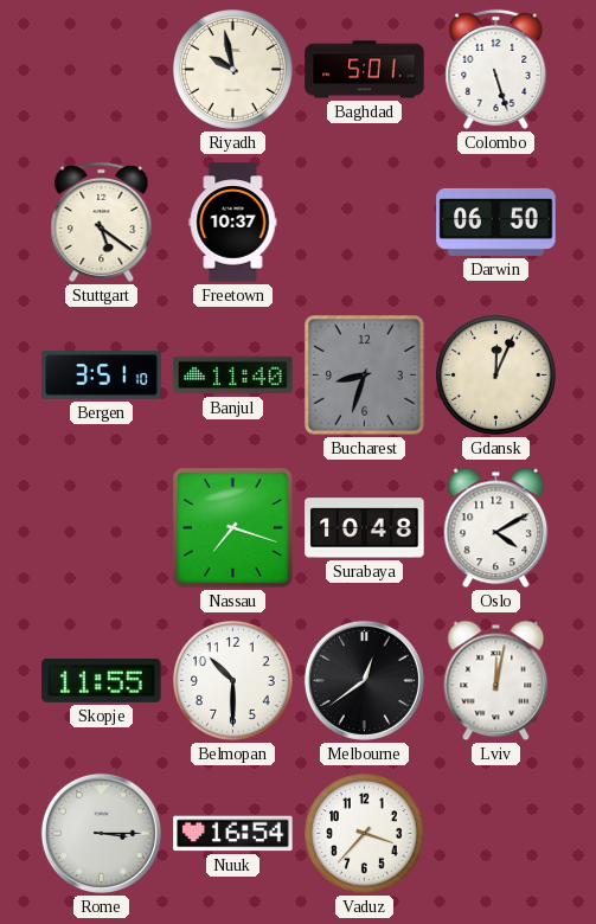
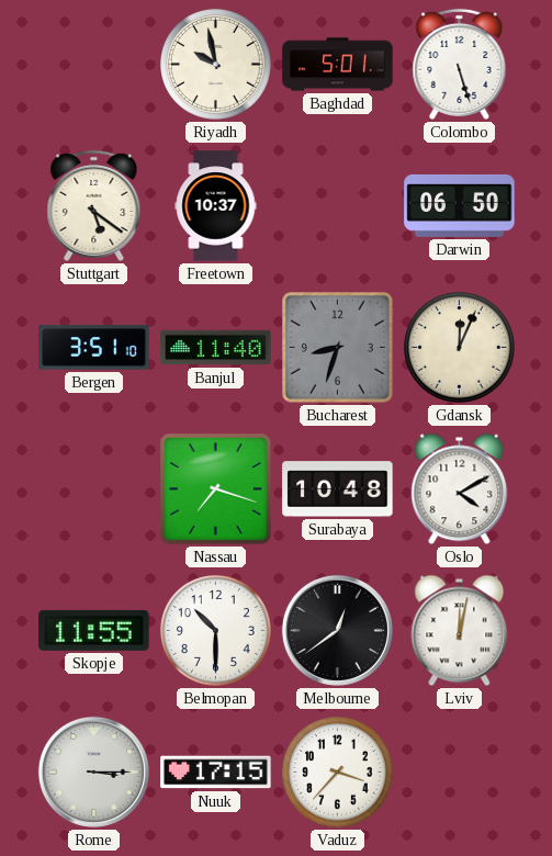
Nuuk: 16:54 -> 17:15
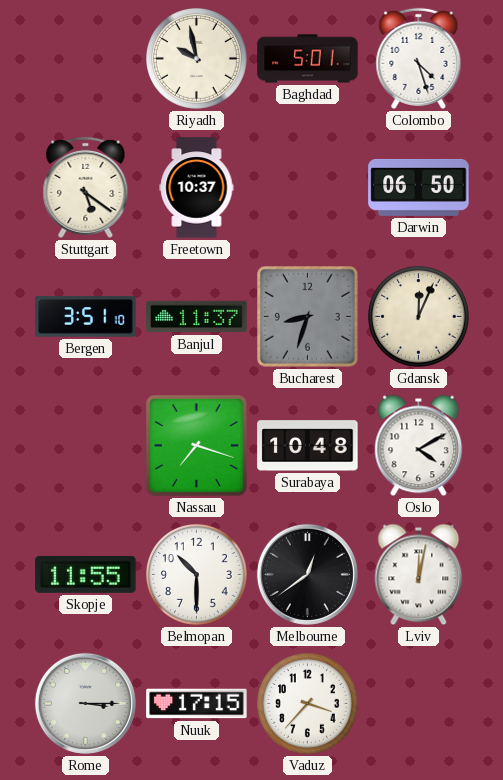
Colombo: 5:27 -> 4:27
Banjul: 11:40 -> 11:37
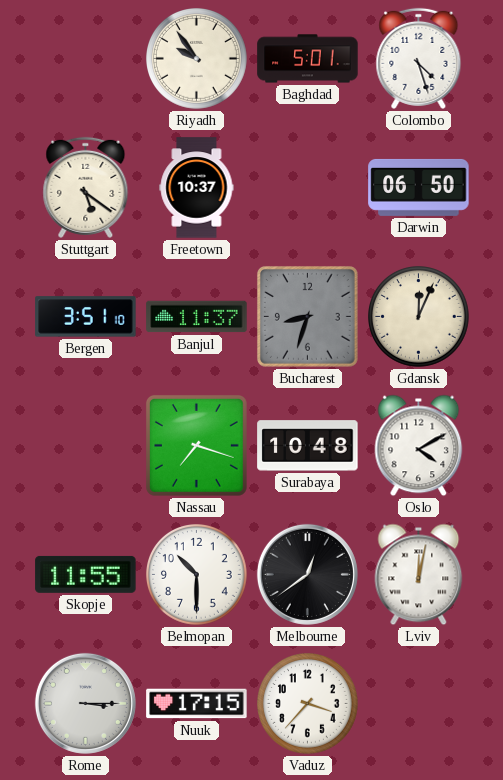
Riyadh: 9:58 -> 9:54
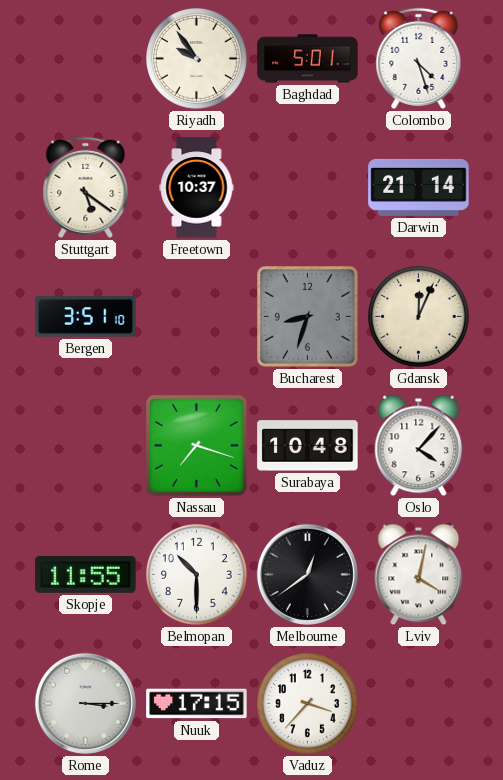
Darwin: 06:50 -> 21:14
Banjul: 11:37 -> none
Oslo: 4:10 -> 4:07
Lviv: 12:02 -> 4:02
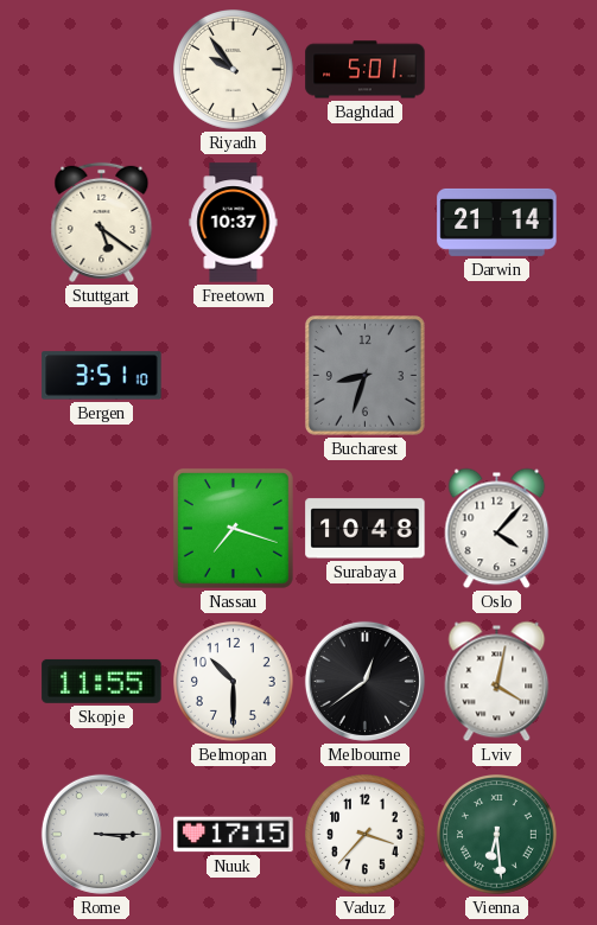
Colombo: 4:27 -> none
Gdansk: 12:04 -> none
Vienna: none -> 6:29
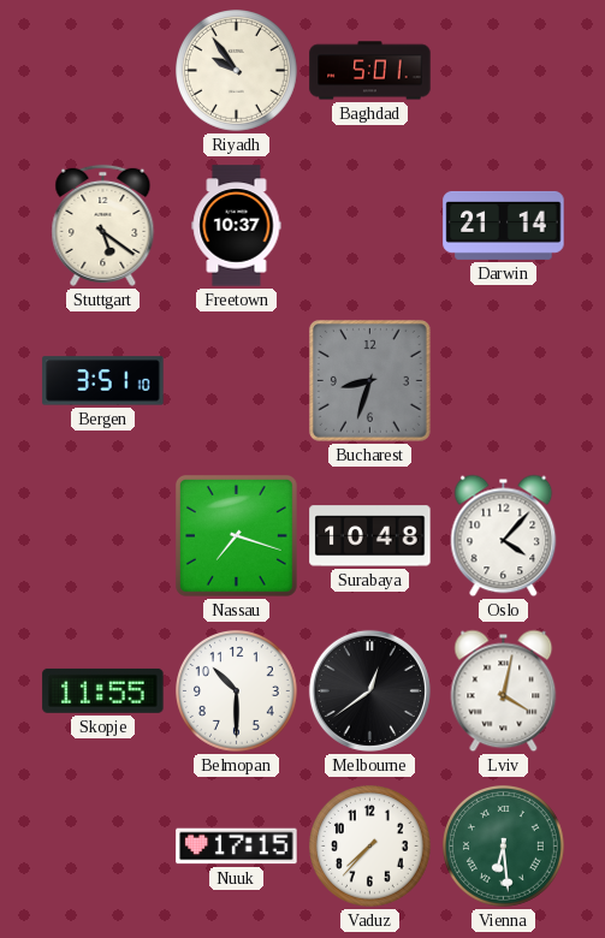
Rome: 3:15 -> none
Vaduz: 3:37 -> 7:37
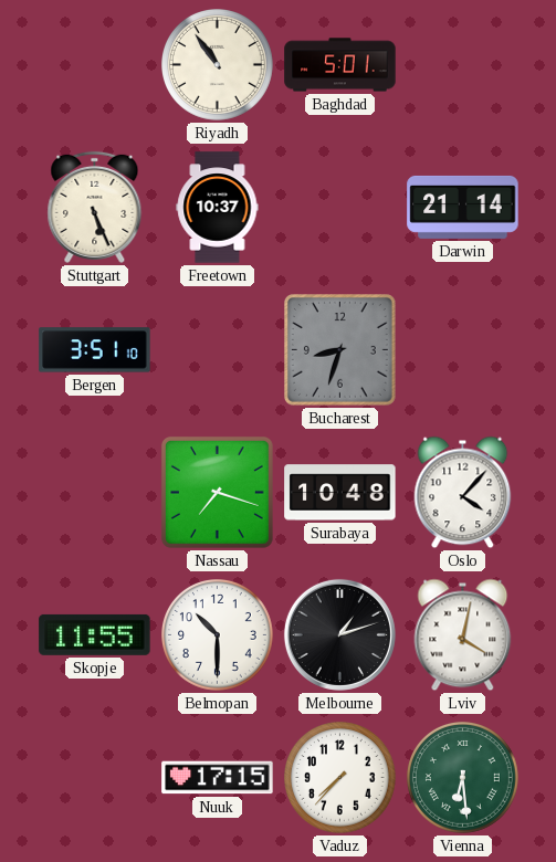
Riyadh: 9:54 -> 10:54
Stuttgart: 5:21 -> 5:26
Melbourne: 12:39 -> 1:12
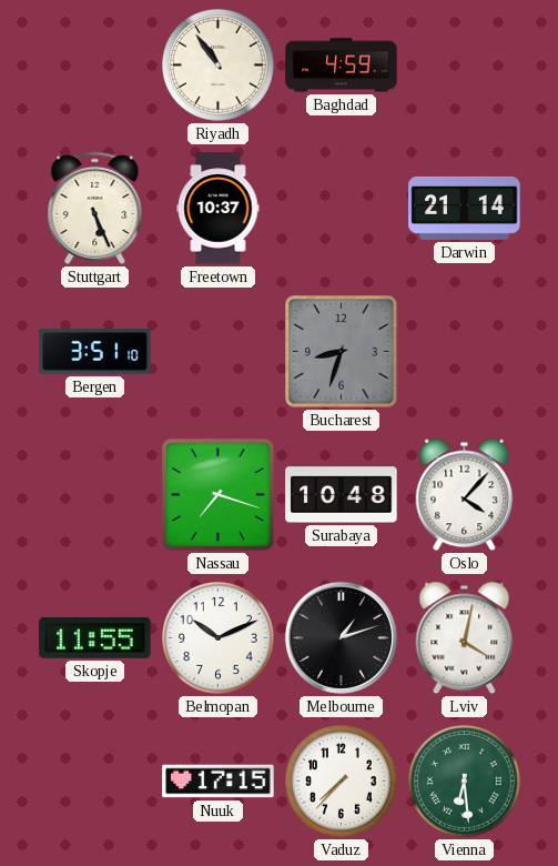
Baghdad: 5:01 -> 4:59
Belmopan: 10:30 -> 10:11
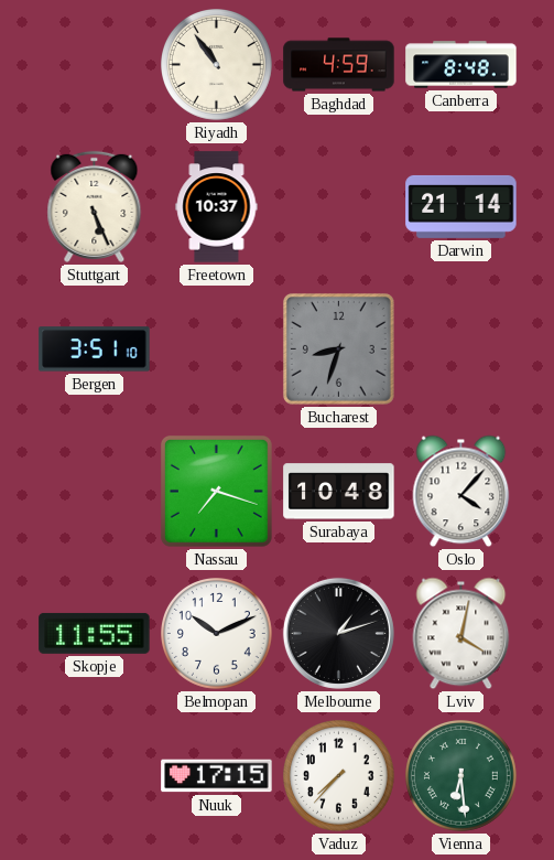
Canberra: none -> 8:48
